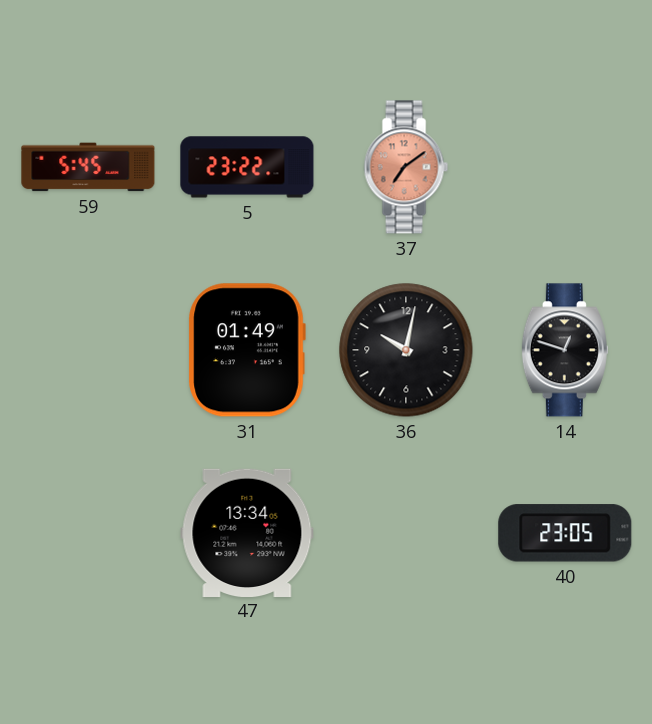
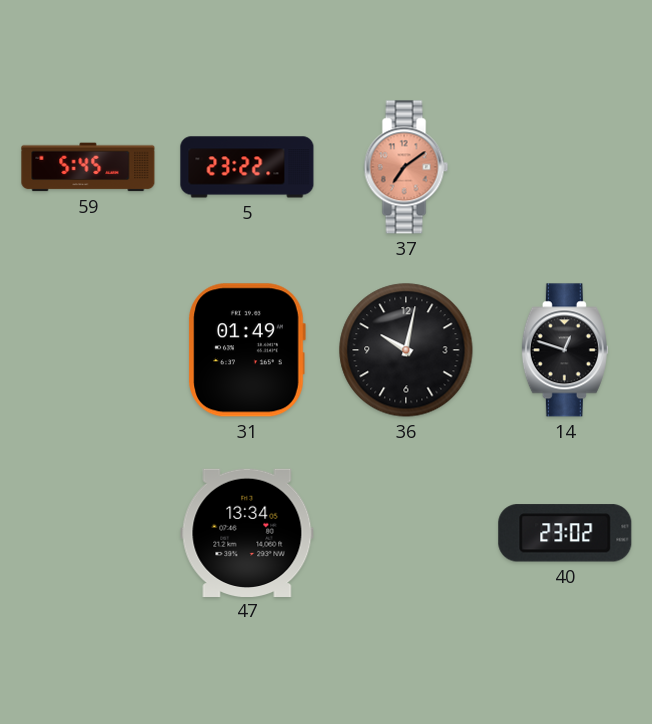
40: 23:05 -> 23:02
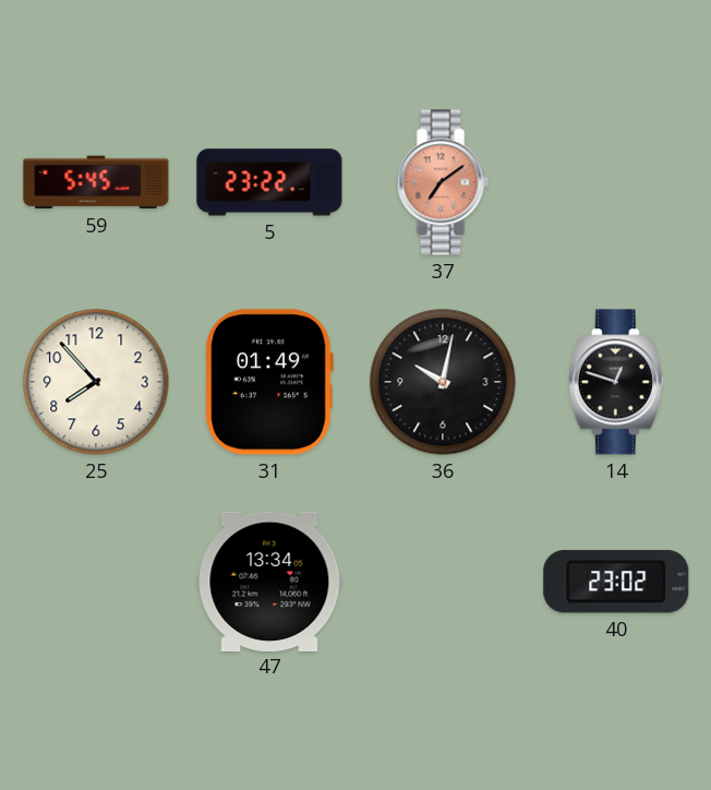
25: none -> 7:53
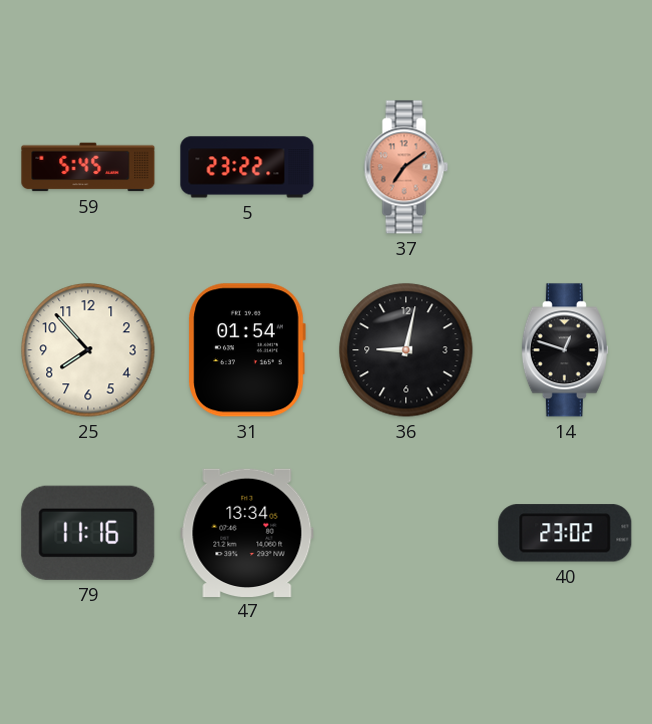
31: 01:49 -> 01:54
36: 10:02 -> 9:02
79: none -> 11:16
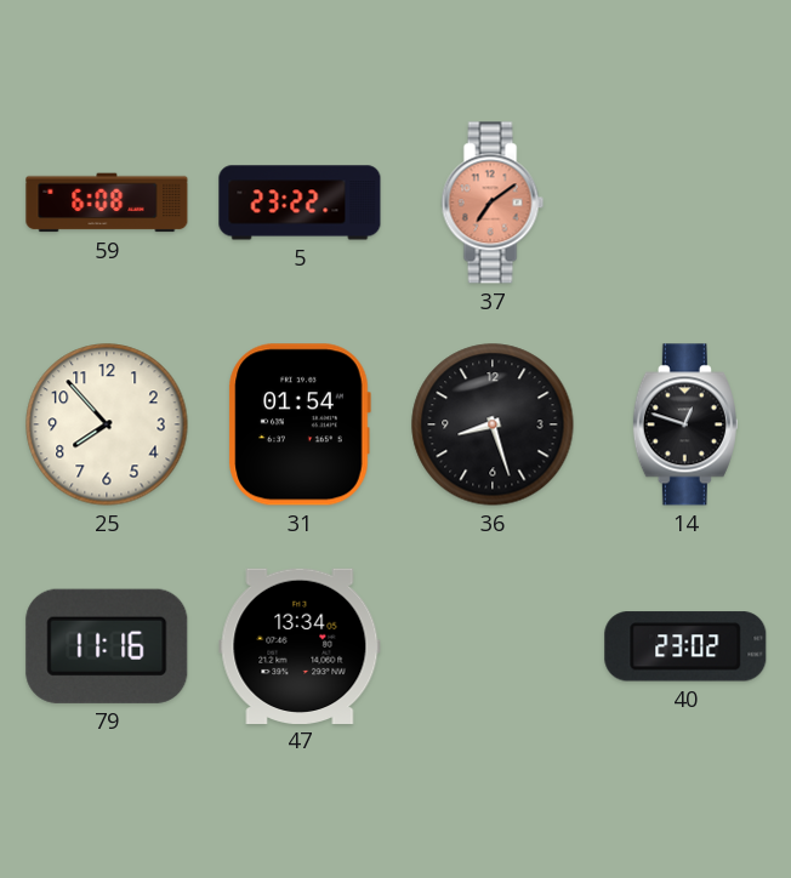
59: 5:45 -> 6:08
36: 9:02 -> 8:27
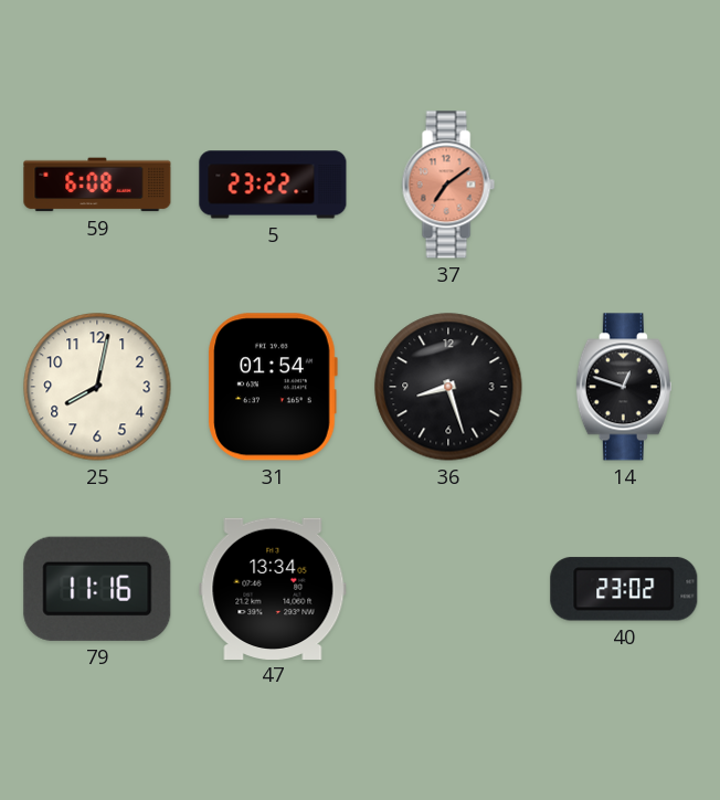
25: 7:53 -> 8:02
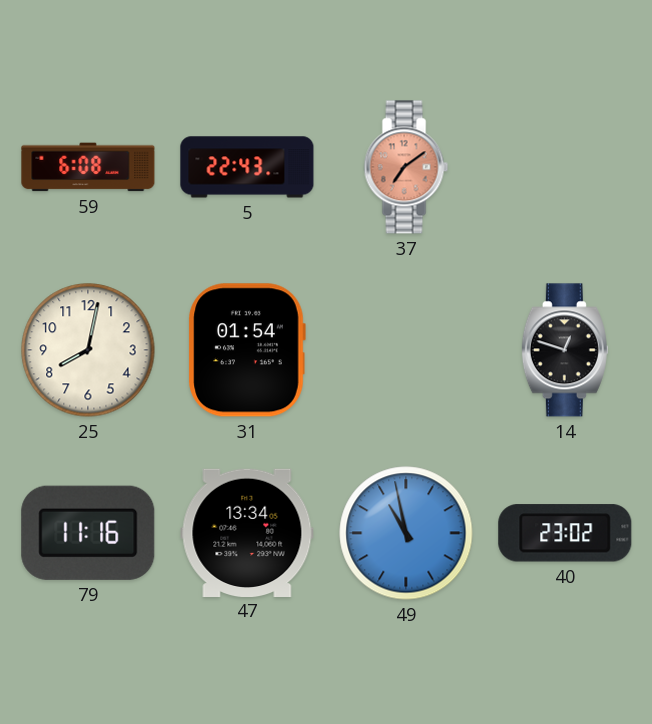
5: 23:22 -> 22:43
36: 8:27 -> none
49: none -> 10:58
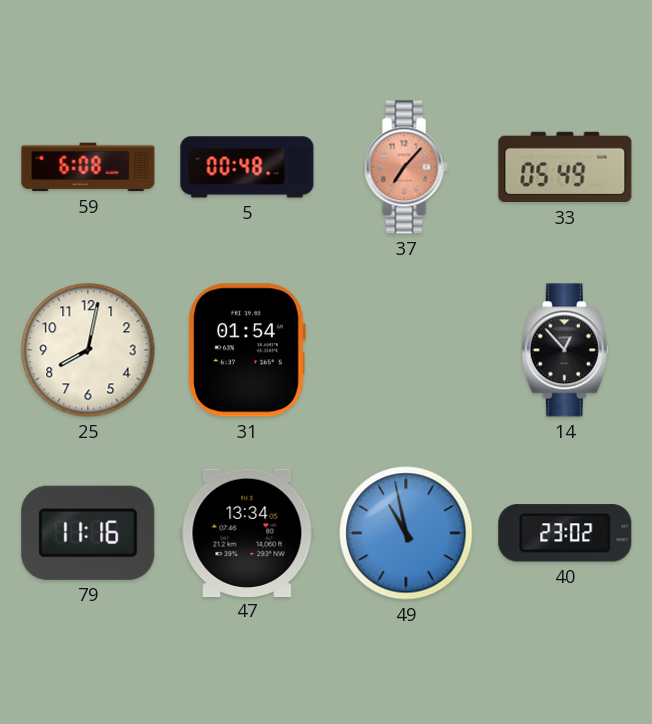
5: 22:43 -> 00:48
37: 7:09 -> 7:07
33: none -> 05:49
14: 12:48 -> 12:53
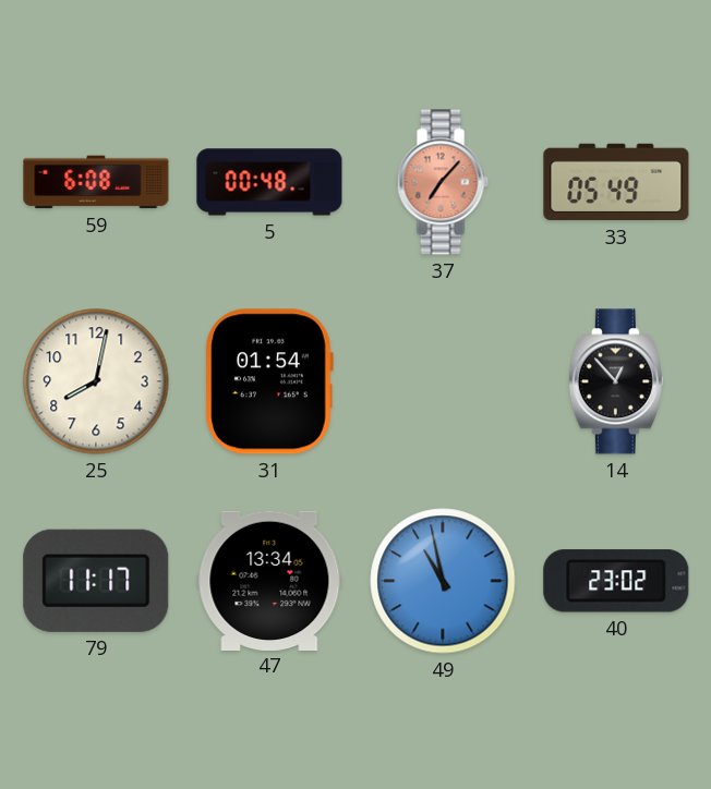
79: 11:16 -> 11:17
